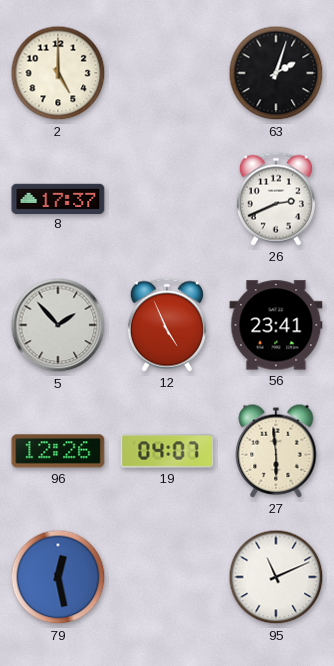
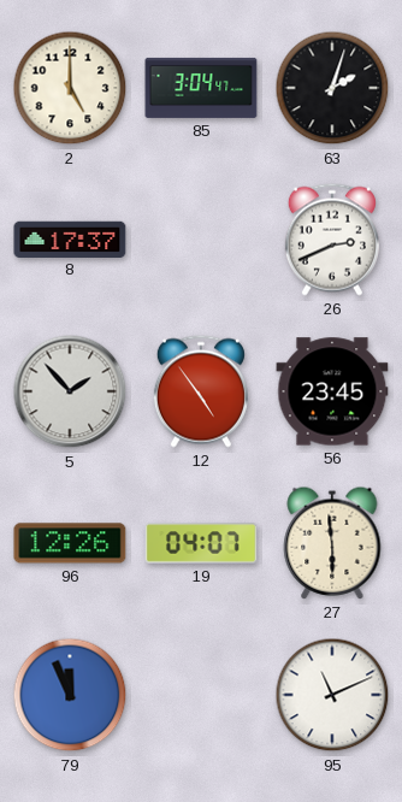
85: none -> 3:04
12: 4:56 -> 4:54
56: 23:41 -> 23:45
79: 12:28 -> 11:56
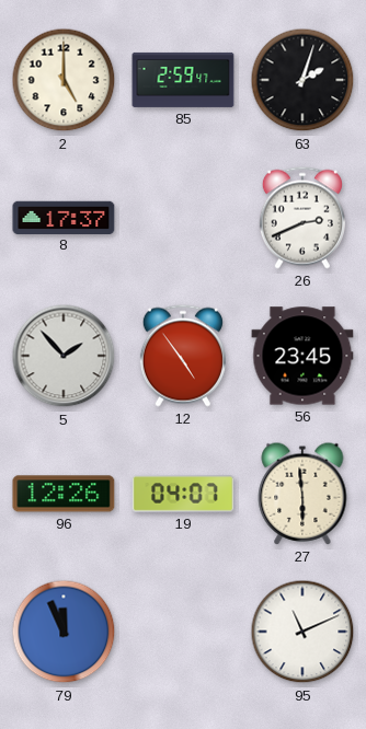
85: 3:04 -> 2:59
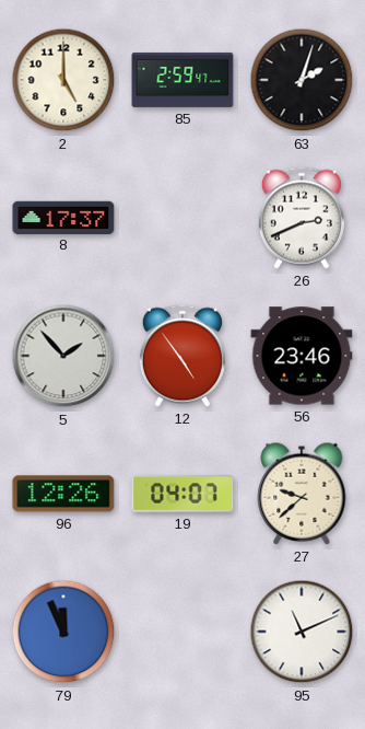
56: 23:45 -> 23:46
27: 5:59 -> 9:38
